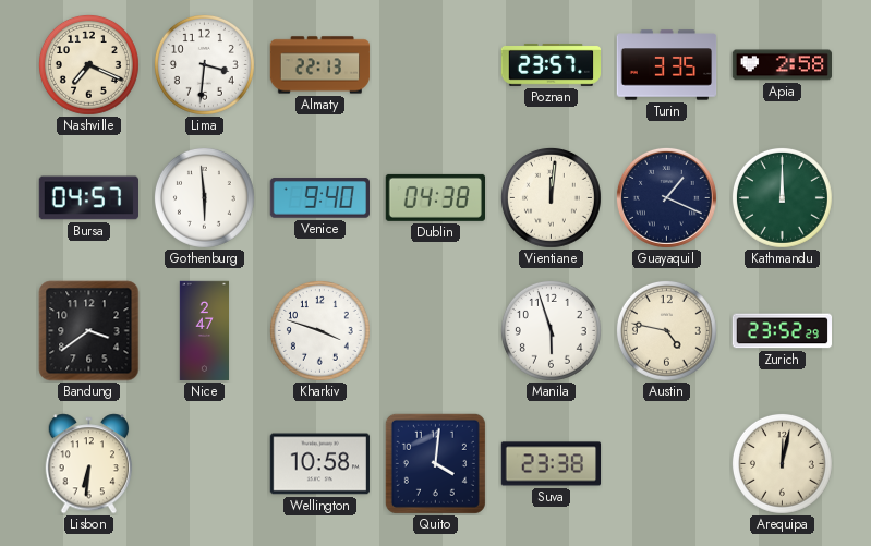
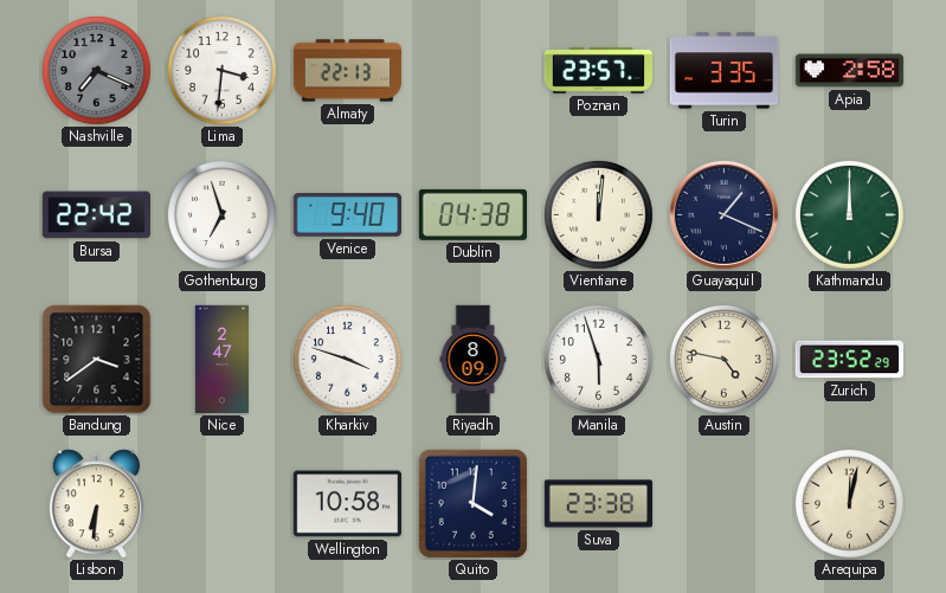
Nashville dial: cream -> grey
Bursa: 04:57 -> 22:42
Gothenburg: 5:59 -> 6:57
Riyadh: none -> 8:09
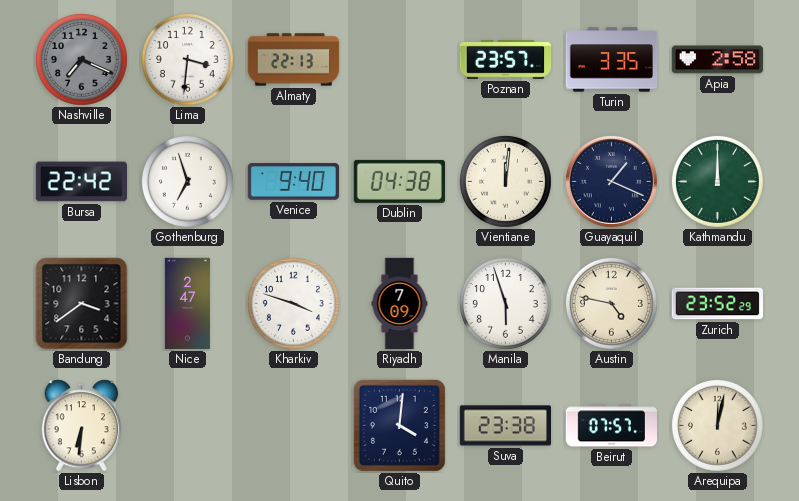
Riyadh: 8:09 -> 7:09
Wellington: 10:58 -> none
Beirut: none -> 07:57
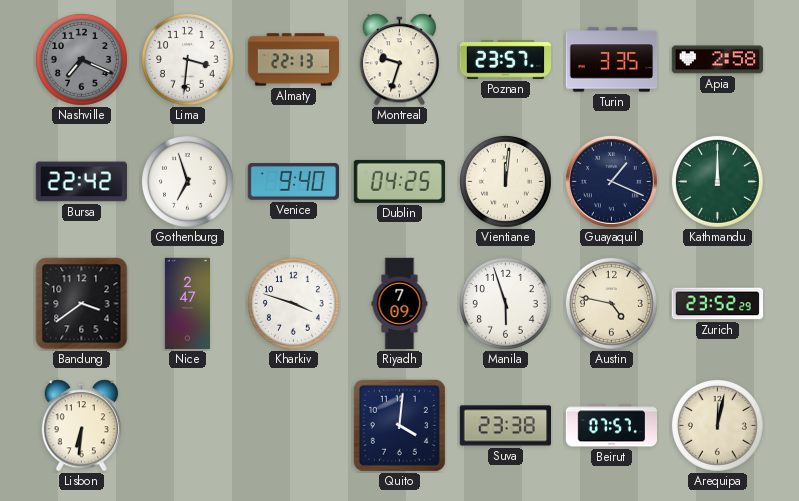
Montreal: none -> 9:33
Dublin: 04:38 -> 04:25
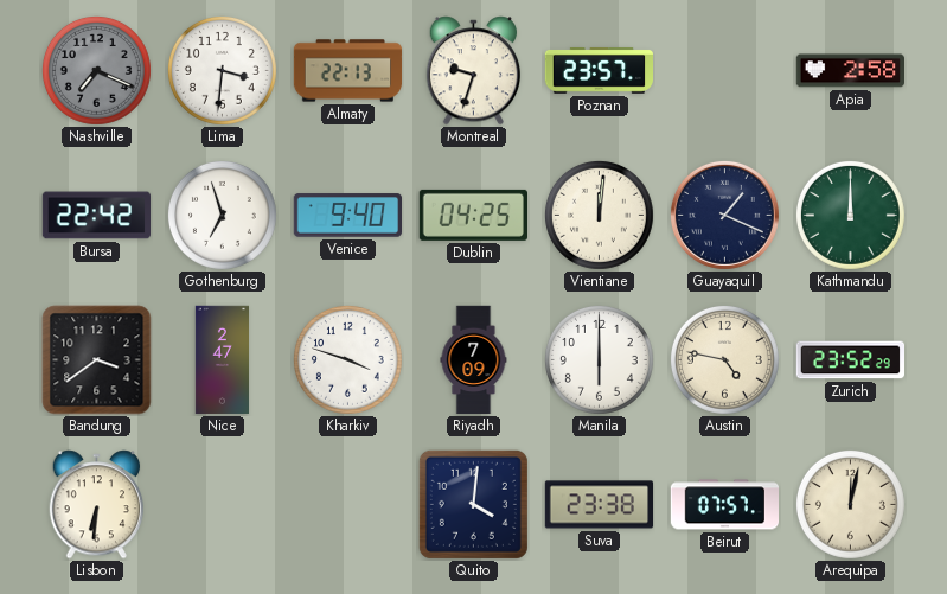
Turin: 3:35 -> none
Manila: 5:57 -> 6:00
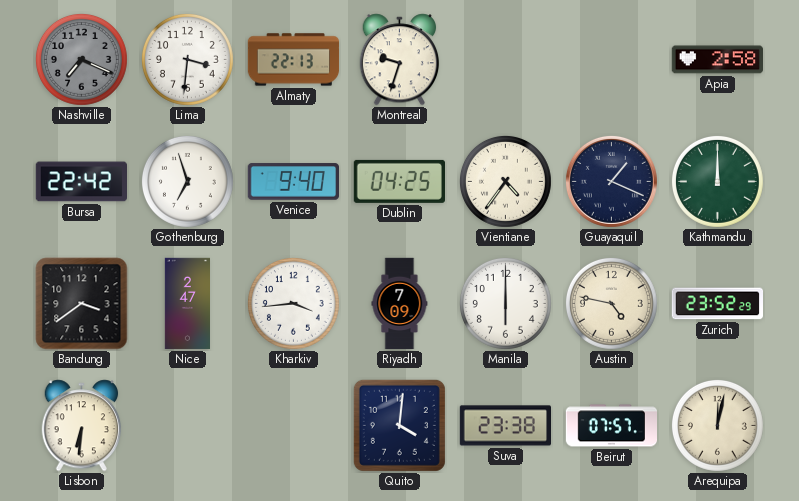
Poznan: 23:57 -> none
Vientiane: 12:01 -> 4:36
Kharkiv: 3:48 -> 3:44
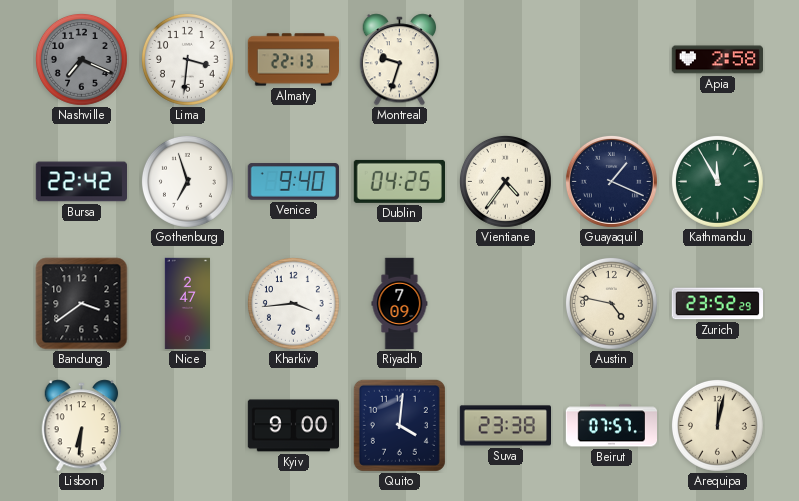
Kathmandu: 12:00 -> 11:55
Manila: 6:00 -> none
Kyiv: none -> 9:00
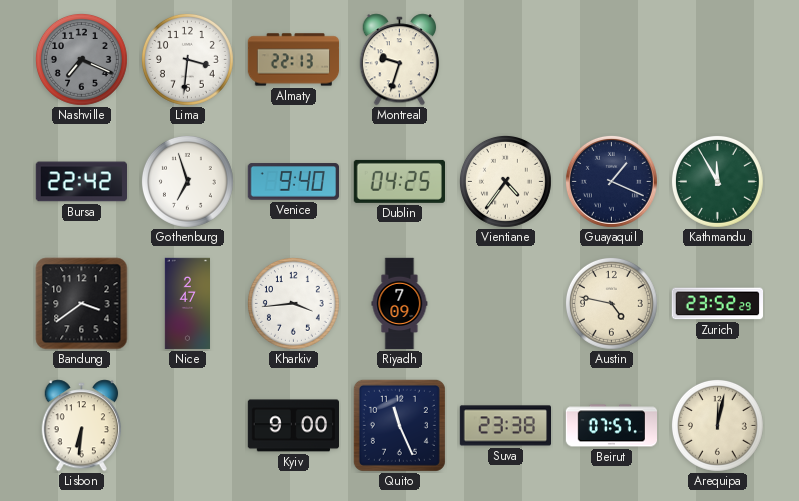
Apia: 2:58 -> none
Quito: 4:01 -> 11:26
